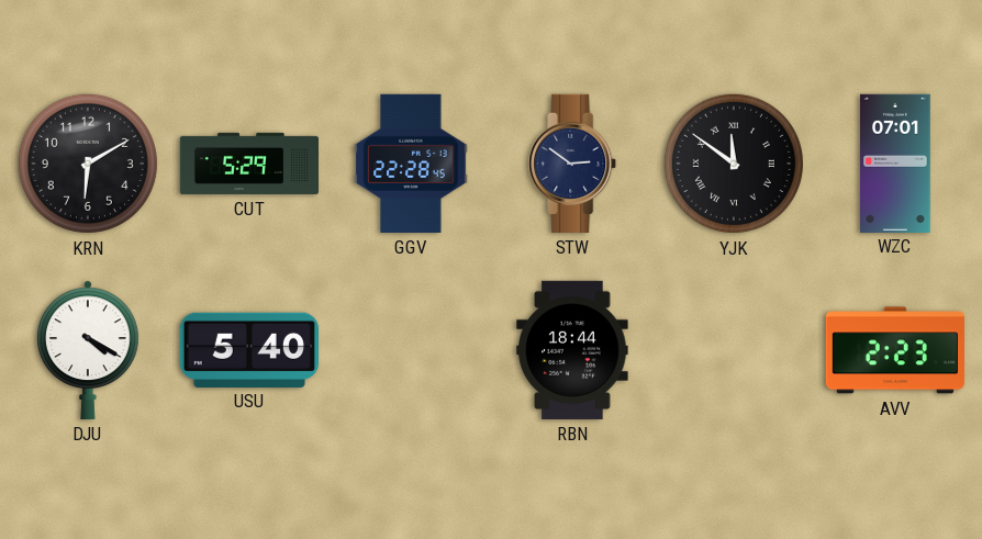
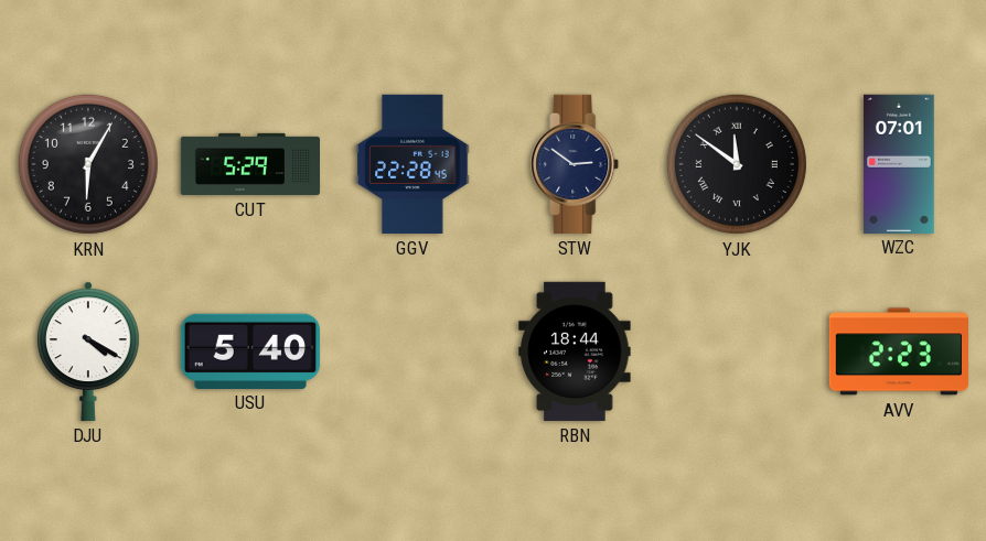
KRN: 6:10 -> 6:05
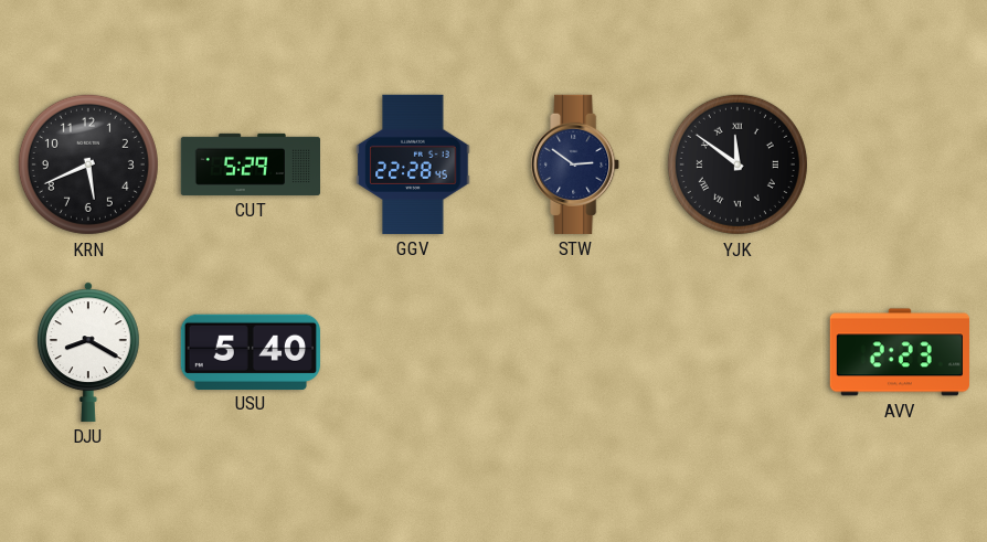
KRN: 6:05 -> 5:41
WZC: 07:01 -> none
DJU: 4:20 -> 8:20
RBN: 18:44 -> none
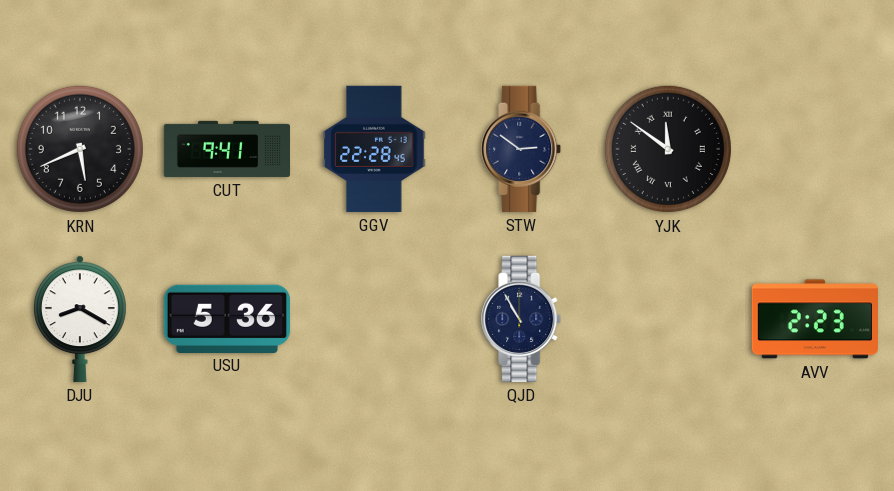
CUT: 5:29 -> 9:41
USU: 5:40 -> 5:36
QJD: none -> 10:55
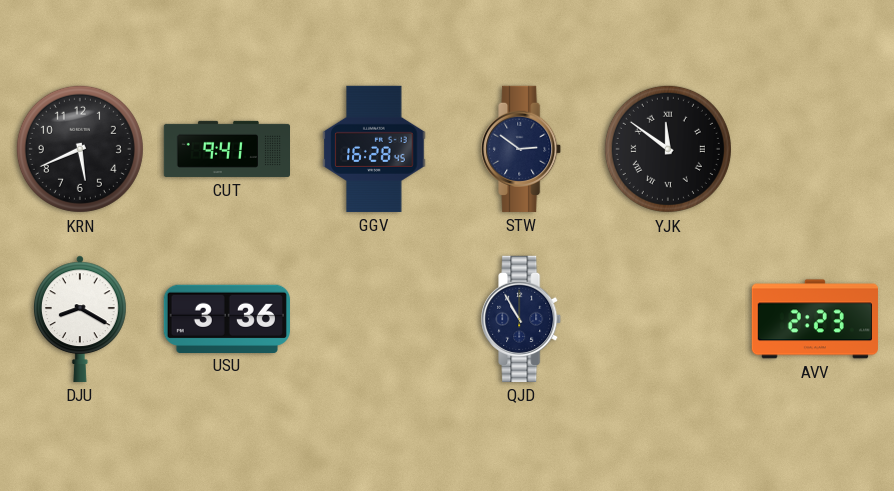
GGV: 22:28 -> 16:28
USU: 5:36 -> 3:36
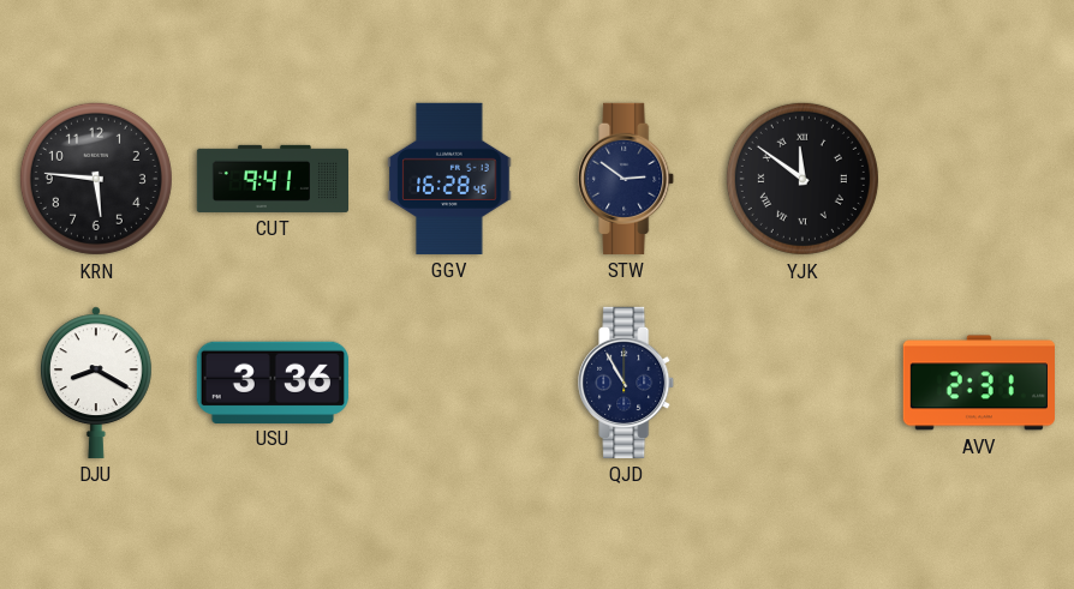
KRN: 5:41 -> 5:46
AVV: 2:23 -> 2:31
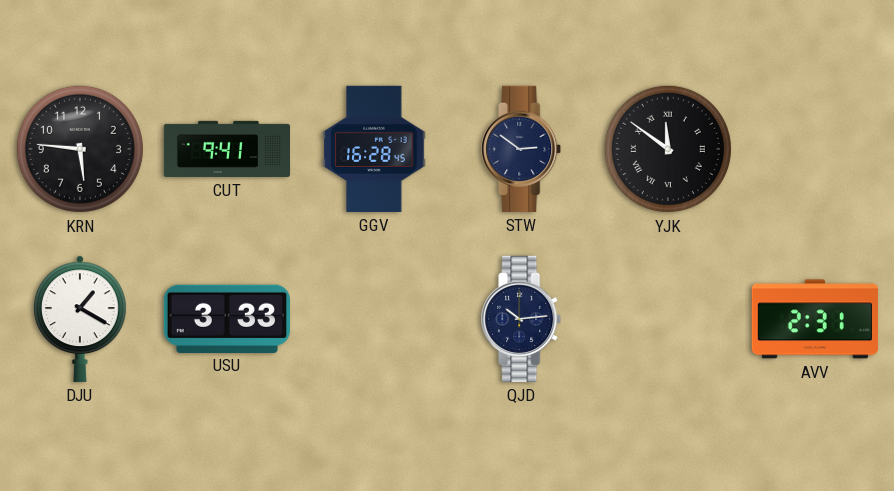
DJU: 8:20 -> 1:20
USU: 3:36 -> 3:33
QJD: 10:55 -> 10:14
